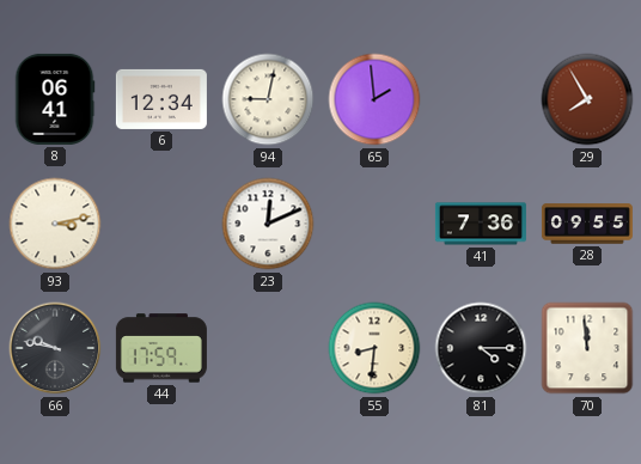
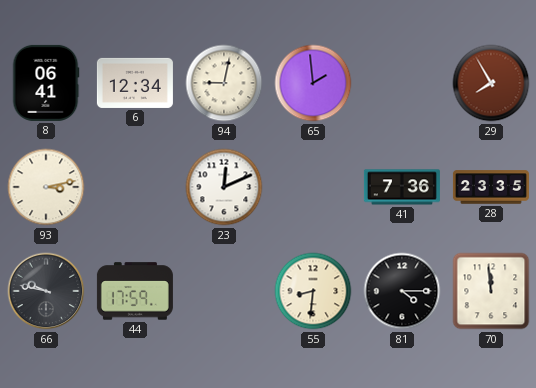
28: 09:55 -> 23:35
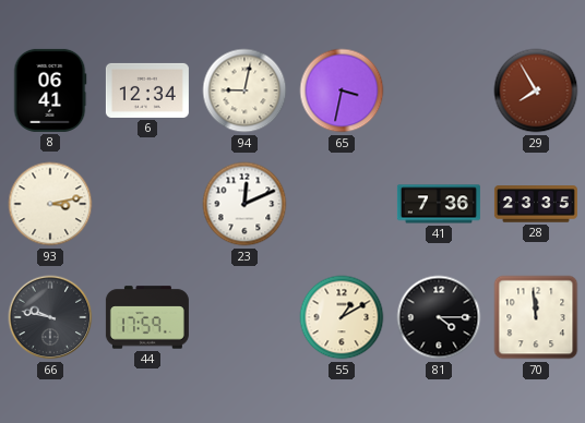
65: 1:59 -> 3:32
55: 8:31 -> 1:10
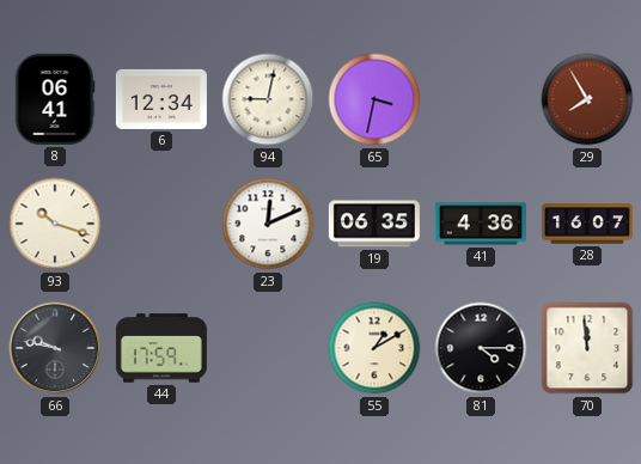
93: 3:13 -> 10:18
19: none -> 06:35
41: 7:36 -> 4:36
28: 23:35 -> 16:07
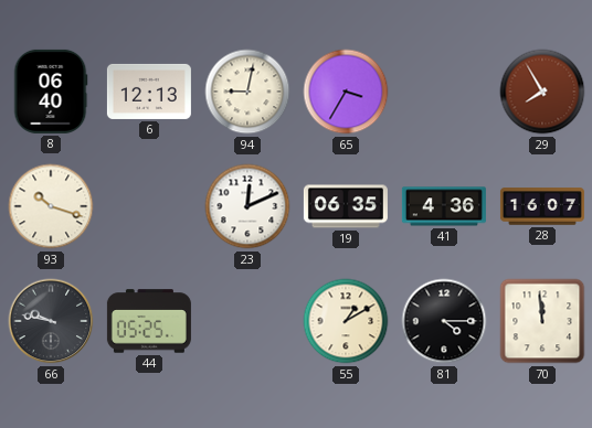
8: 06:41 -> 06:40
6: 12:34 -> 12:13
65: 3:32 -> 3:35
44: 17:59 -> 05:25
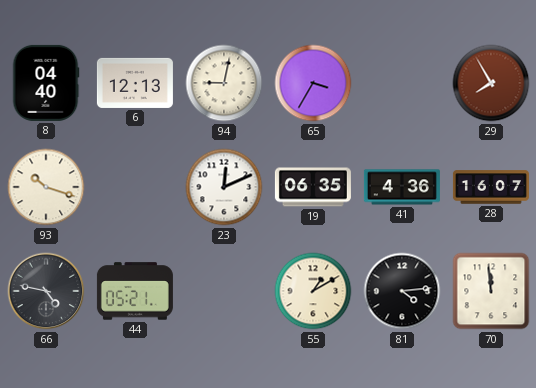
8: 06:40 -> 04:40
66: 9:47 -> 4:47
44: 05:25 -> 05:21
81: 4:15 -> 4:14
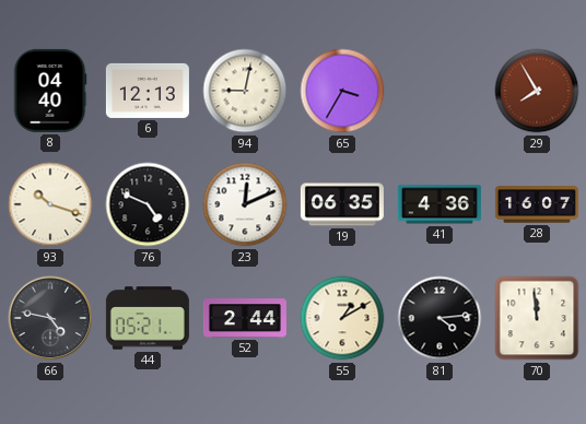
76: none -> 4:49
52: none -> 2:44
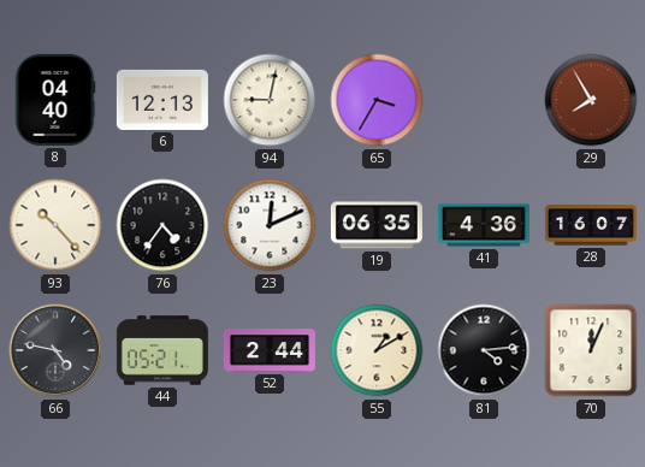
93: 10:18 -> 10:23
76: 4:49 -> 4:36
70: 11:59 -> 12:04
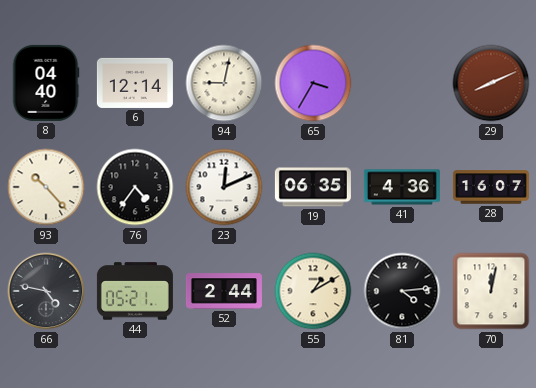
6: 12:13 -> 12:14
29: 7:55 -> 8:11
70: 12:04 -> 12:02
